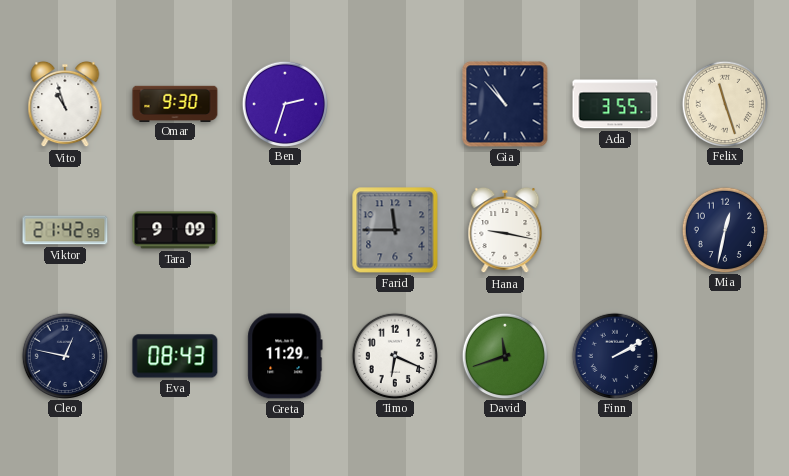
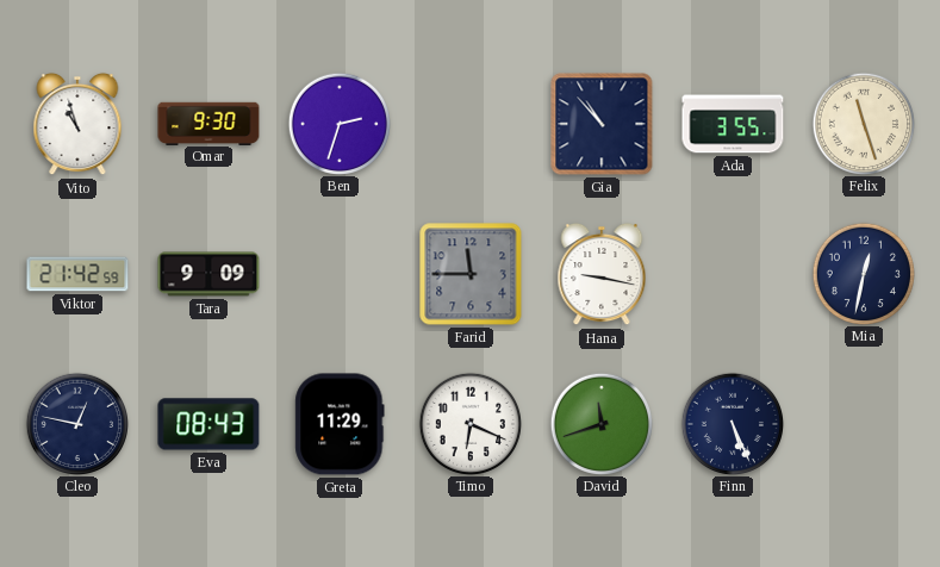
Finn: 2:10 -> 5:26
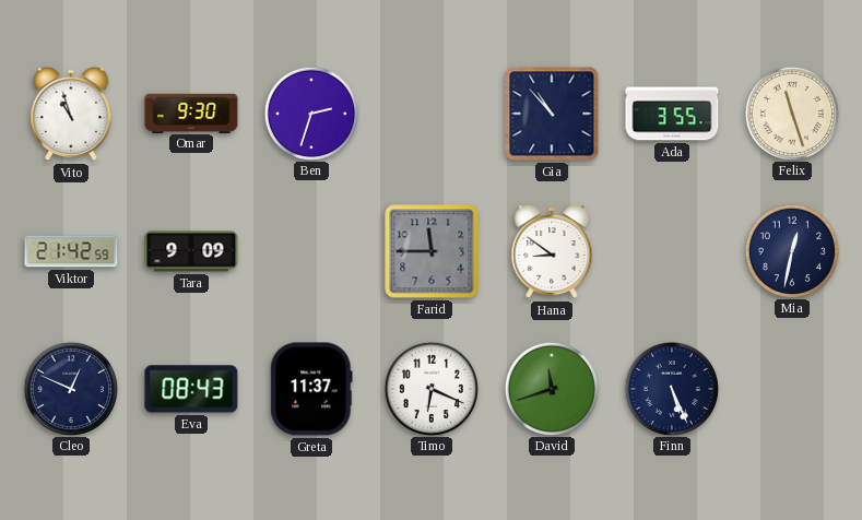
Hana: 9:17 -> 8:51
Cleo: 12:47 -> 12:49
Greta: 11:29 -> 11:37
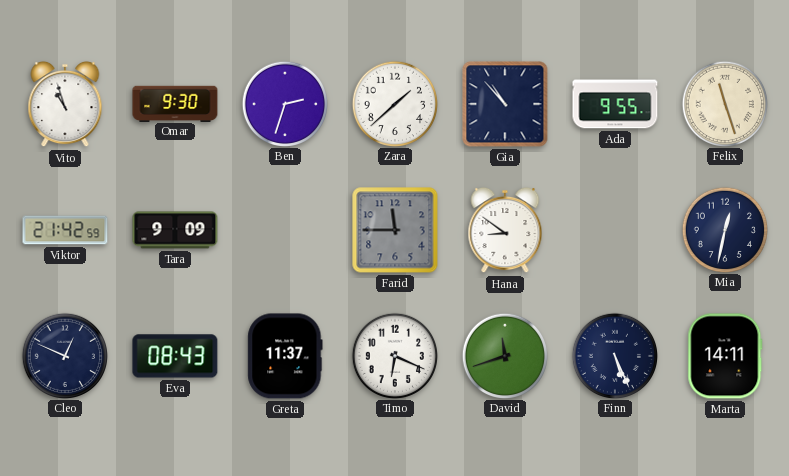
Zara: none -> 1:38
Ada: 3:55 -> 9:55
Marta: none -> 14:11
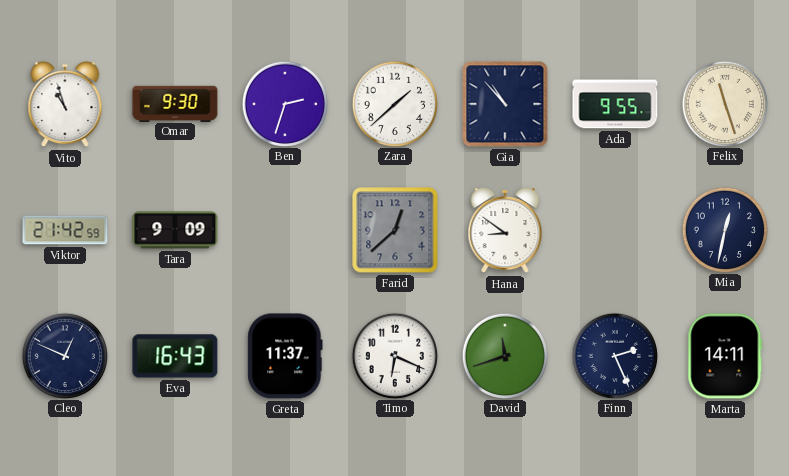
Farid: 11:45 -> 12:38
Eva: 08:43 -> 16:43
Finn: 5:26 -> 2:26
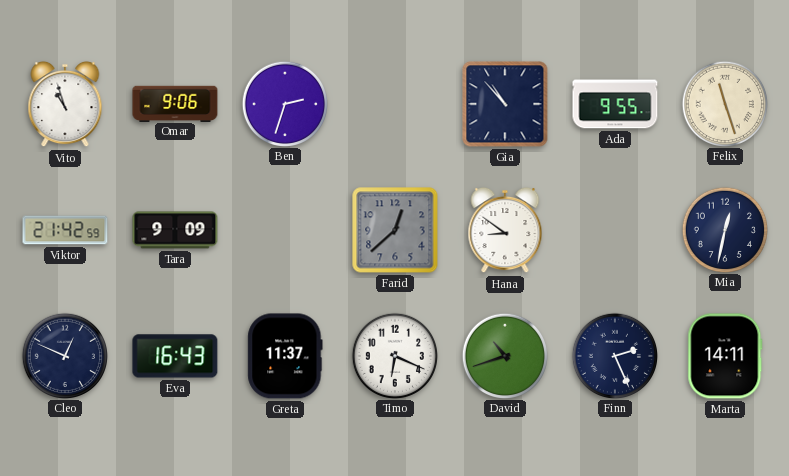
Omar: 9:30 -> 9:06
Zara: 1:38 -> none
David: 11:42 -> 10:42
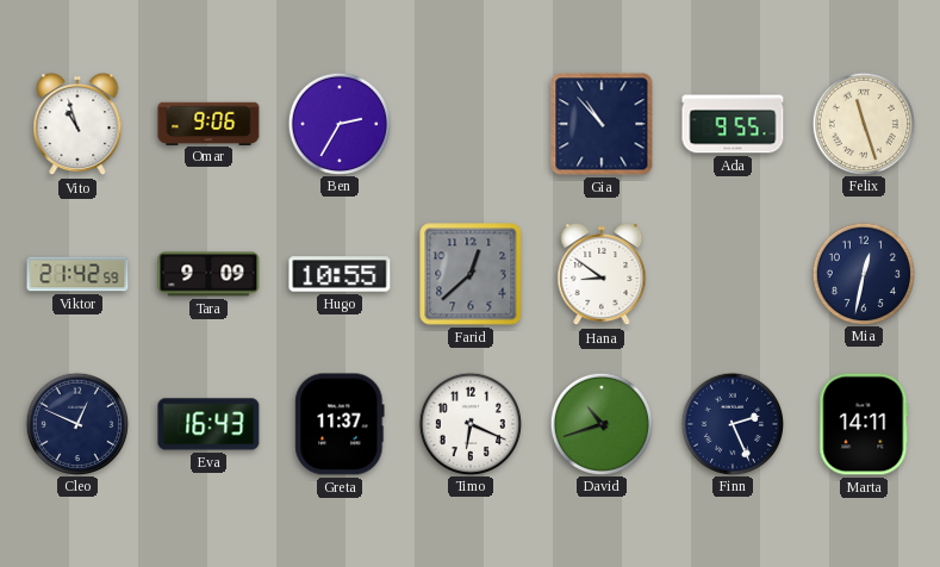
Ben: 2:33 -> 2:35
Hugo: none -> 10:55
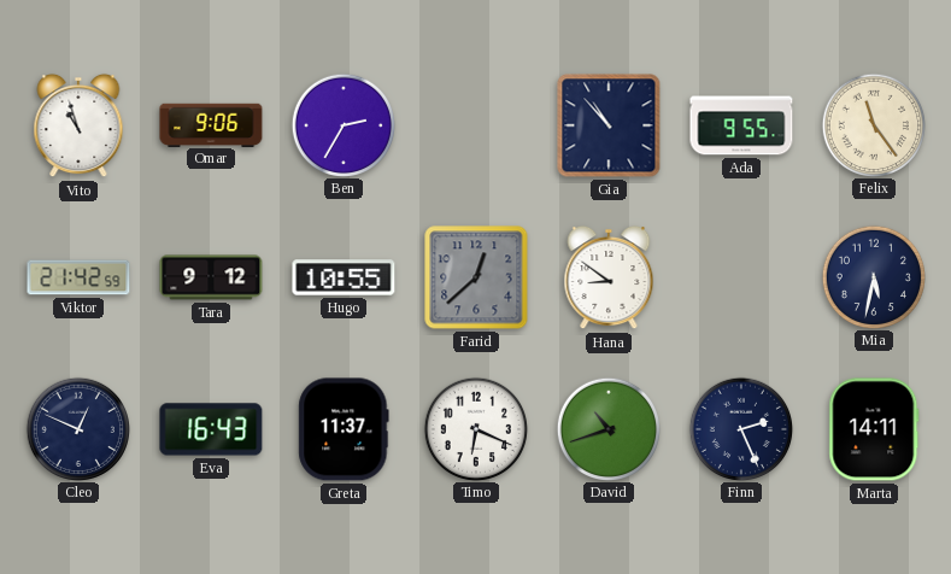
Felix: 11:27 -> 11:24
Tara: 9:09 -> 9:12
Mia: 12:32 -> 5:32
